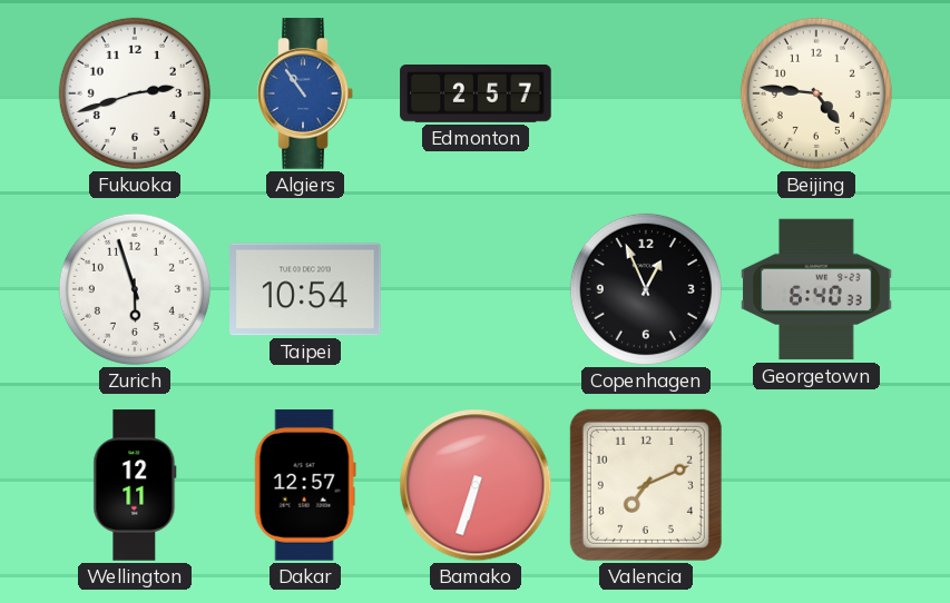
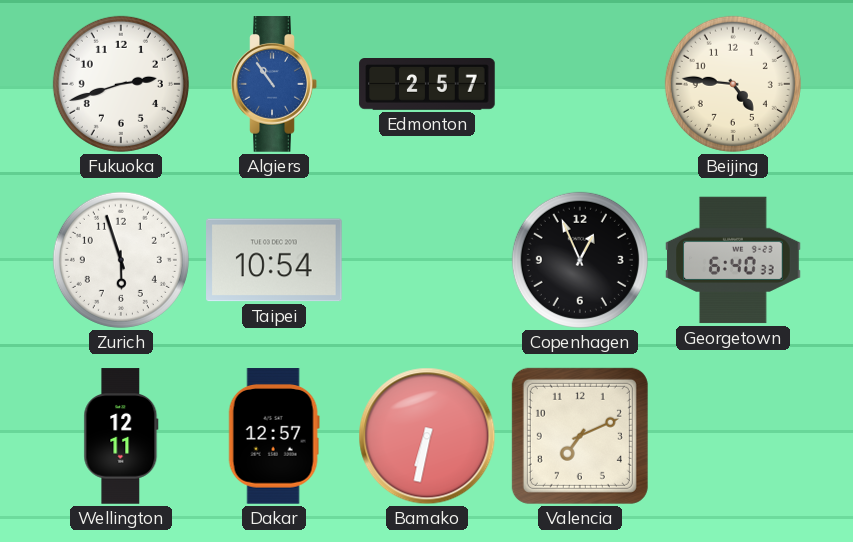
Bamako: 6:33 -> 6:32
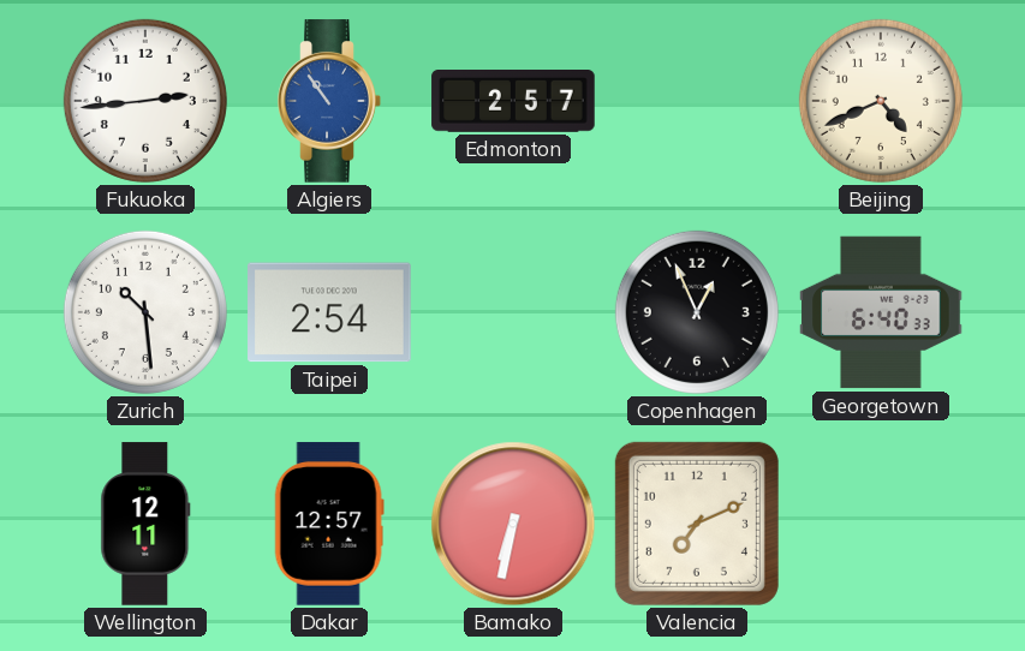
Fukuoka: 2:42 -> 2:44
Beijing: 4:46 -> 4:41
Zurich: 5:57 -> 10:29
Taipei: 10:54 -> 2:54
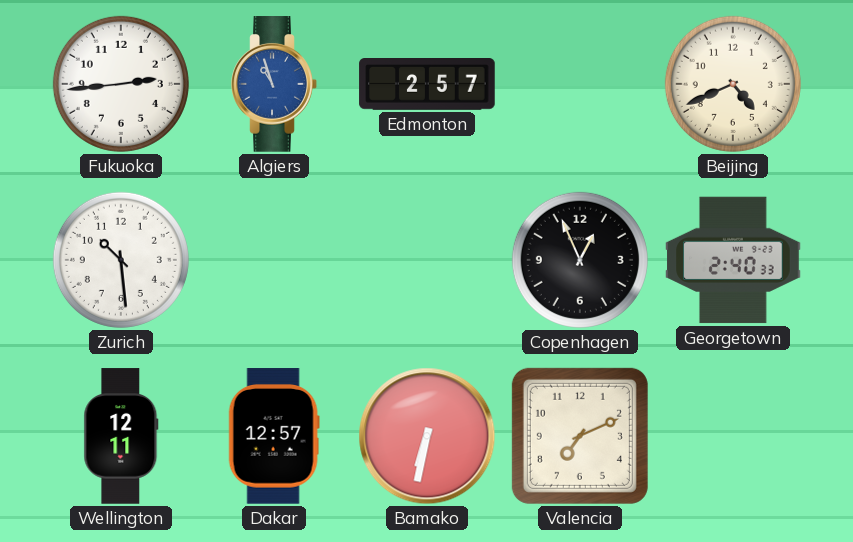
Algiers: 10:54 -> 10:57
Taipei: 2:54 -> none
Georgetown: 6:40 -> 2:40
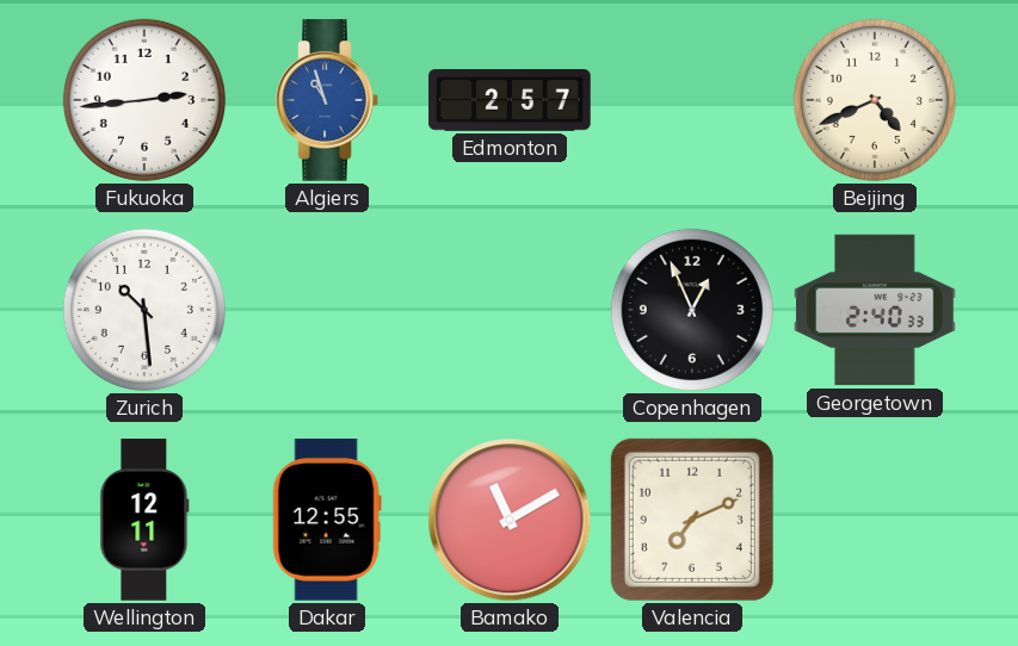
Dakar: 12:57 -> 12:55
Bamako: 6:32 -> 11:10
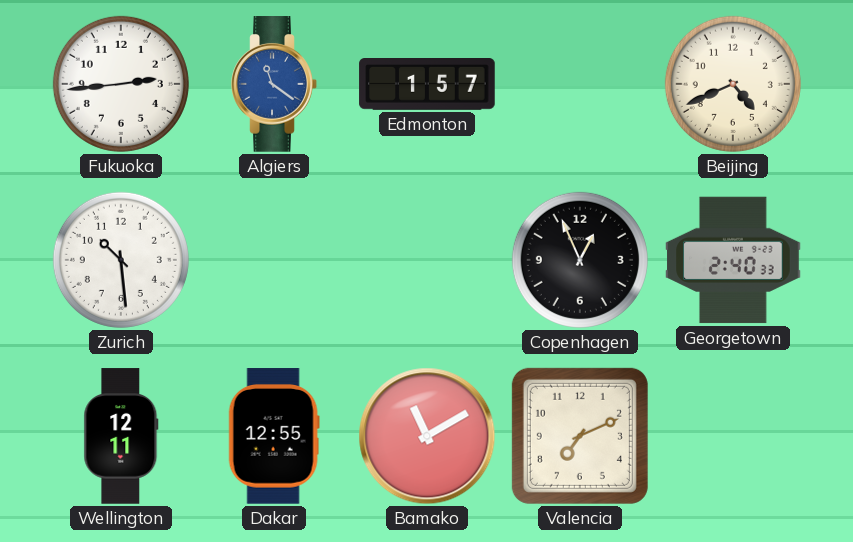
Algiers: 10:57 -> 11:21
Edmonton: 2:57 -> 1:57
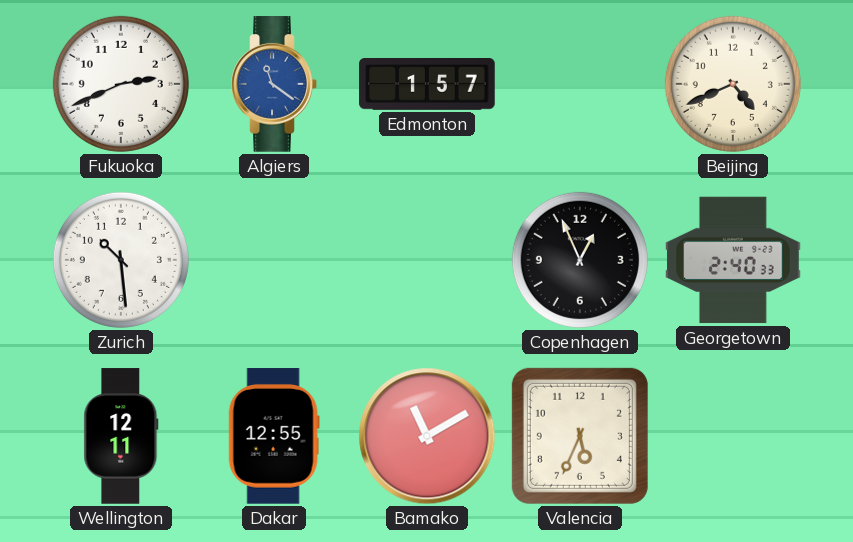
Fukuoka: 2:44 -> 2:41
Valencia: 7:11 -> 5:34
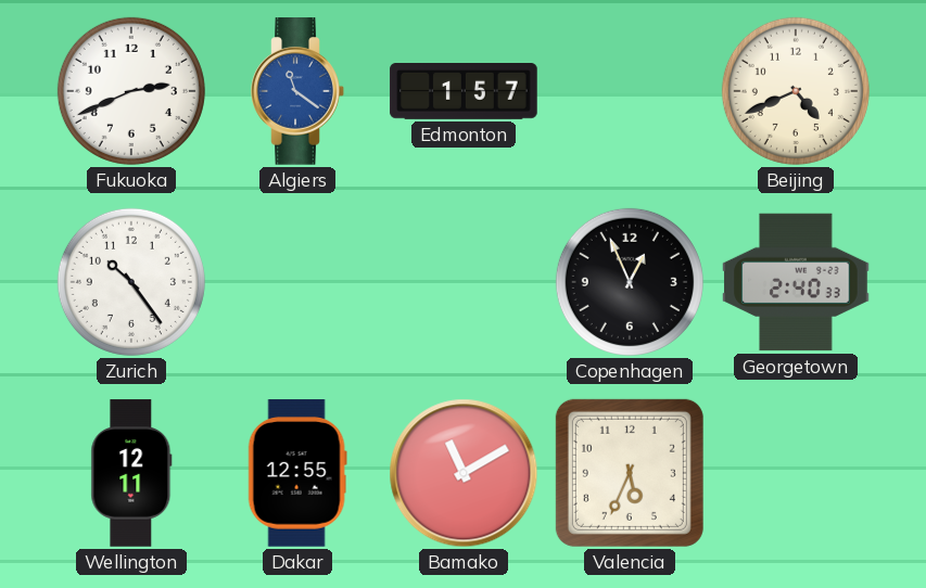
Zurich: 10:29 -> 10:24
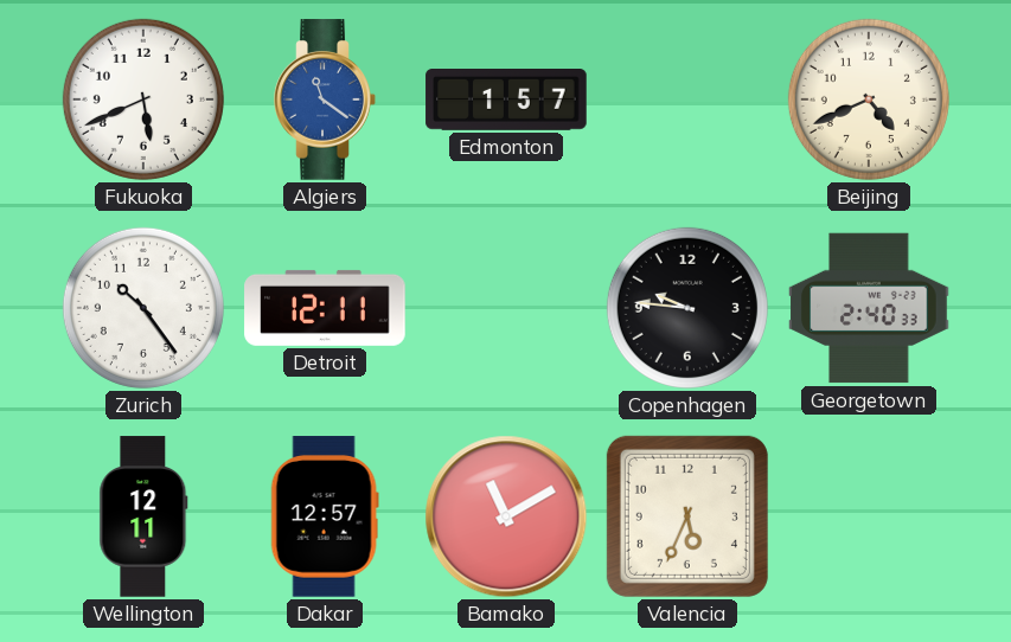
Fukuoka: 2:41 -> 5:41
Detroit: none -> 12:11
Copenhagen: 12:56 -> 9:46
Dakar: 12:55 -> 12:57
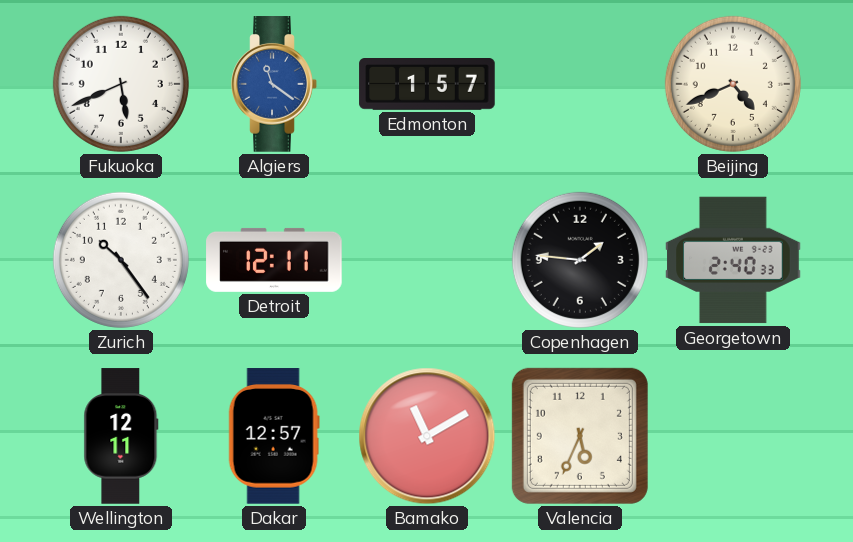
Copenhagen: 9:46 -> 1:46
